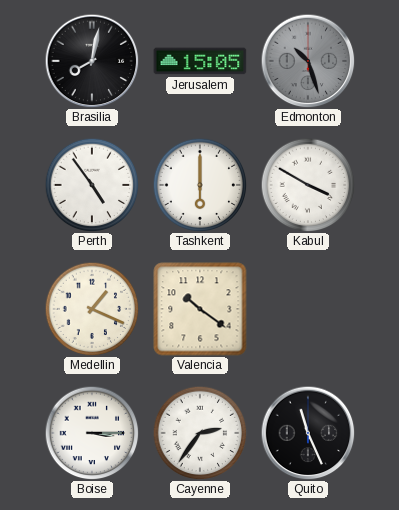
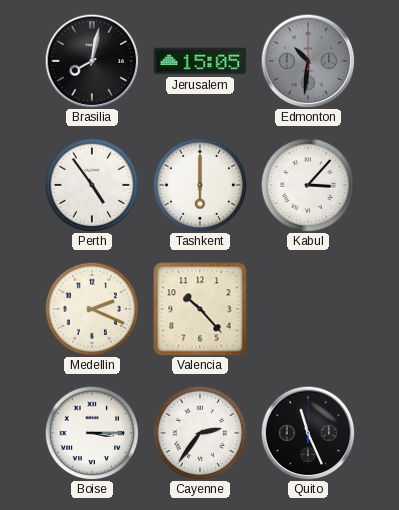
Edmonton: 10:27 -> 10:31
Kabul: 3:50 -> 3:07
Medellin: 1:19 -> 2:19
Valencia: 10:21 -> 10:23
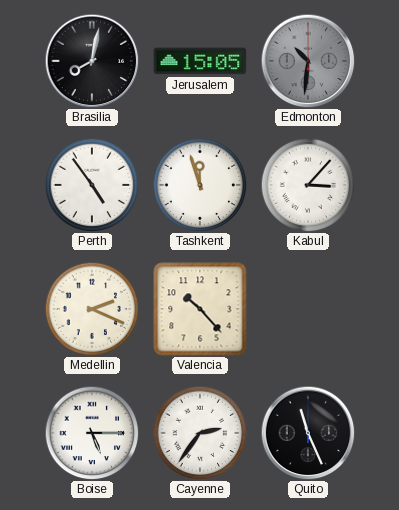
Tashkent: 6:00 -> 11:57
Boise: 3:15 -> 5:15
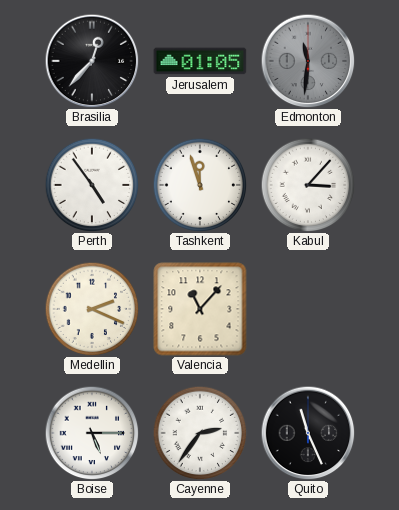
Brasilia: 8:02 -> 12:37
Jerusalem: 15:05 -> 01:05
Edmonton: 10:31 -> 11:31
Valencia: 10:23 -> 11:07
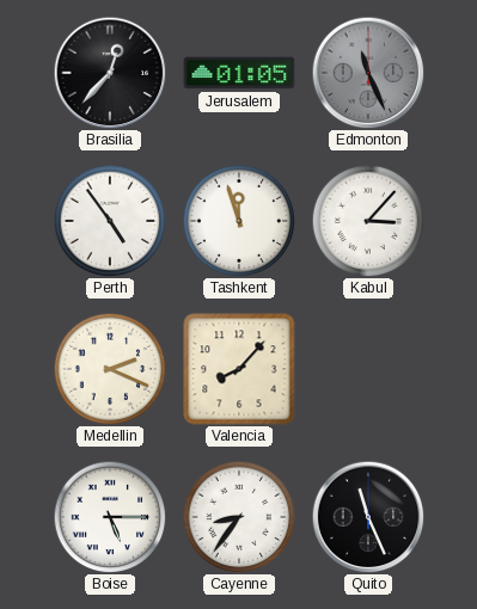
Edmonton: 11:31 -> 11:26
Valencia: 11:07 -> 8:07
Cayenne: 2:36 -> 8:36
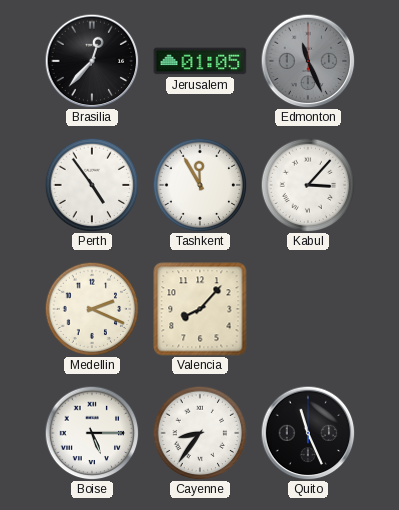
Tashkent: 11:57 -> 11:55
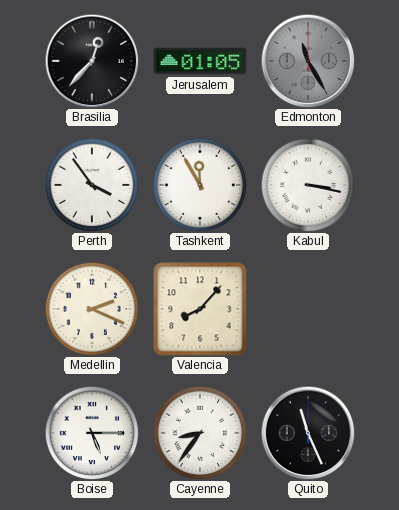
Edmonton: 11:26 -> 11:25
Perth: 4:54 -> 3:54
Kabul: 3:07 -> 3:17
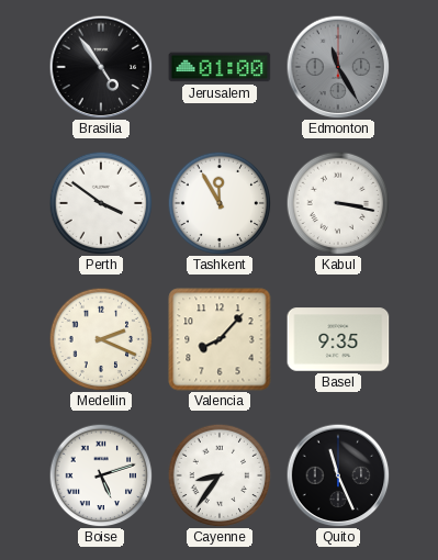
Brasilia: 12:37 -> 4:54
Jerusalem: 01:05 -> 01:00
Perth: 3:54 -> 3:51
Basel: none -> 9:35
Boise: 5:15 -> 5:12
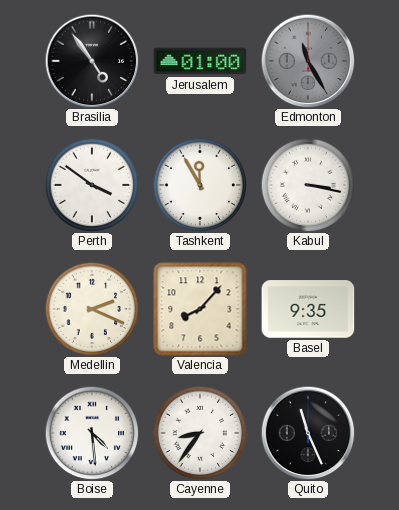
Boise: 5:12 -> 4:29
